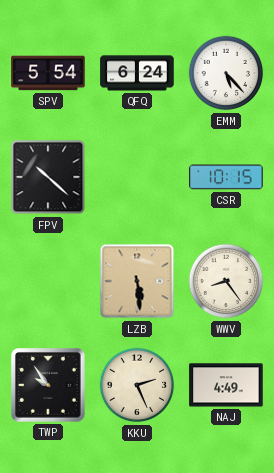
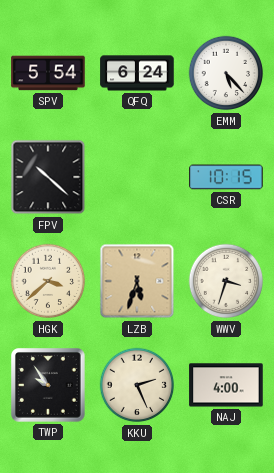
HGK: none -> 3:38
LZB: 5:29 -> 5:33
WWV: 8:24 -> 3:33
NAJ: 4:49 -> 4:00
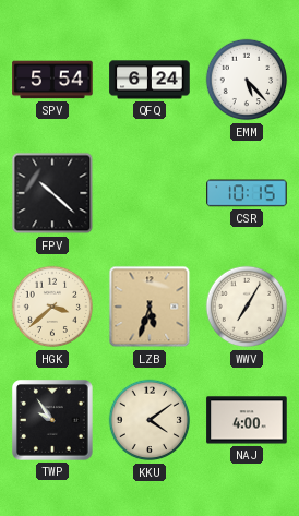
WWV: 3:33 -> 7:05
KKU: 2:26 -> 4:09
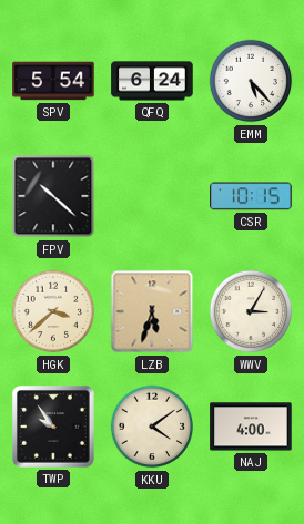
WWV: 7:05 -> 3:05
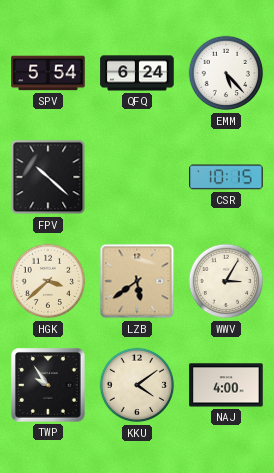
LZB: 5:33 -> 5:39
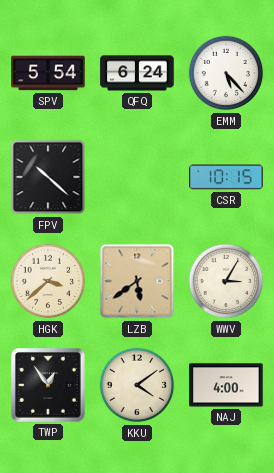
TWP: 9:54 -> 12:54
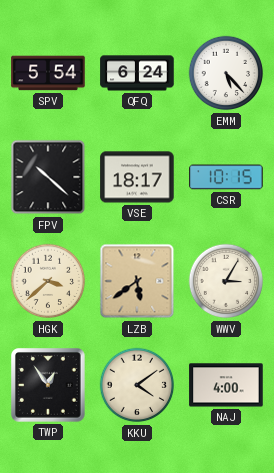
VSE: none -> 18:17
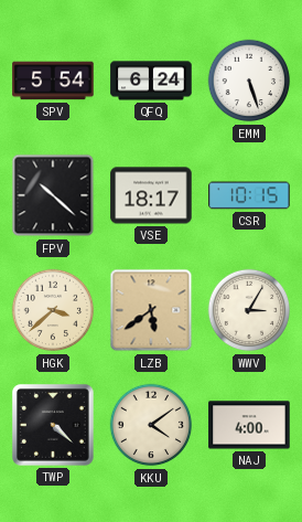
EMM: 5:23 -> 5:27
TWP: 12:54 -> 4:22
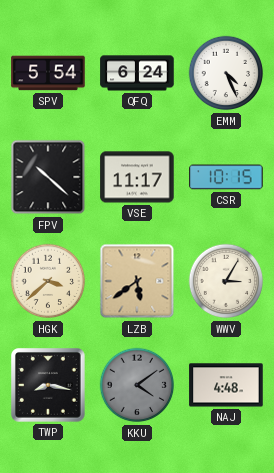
EMM: 5:27 -> 4:26
VSE: 18:17 -> 11:17
TWP: 4:22 -> 8:17
KKU dial: cream -> grey
NAJ: 4:00 -> 4:48
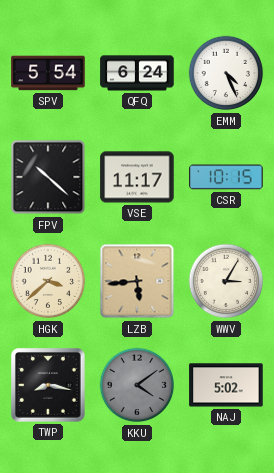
LZB: 5:39 -> 5:44
NAJ: 4:48 -> 5:02
